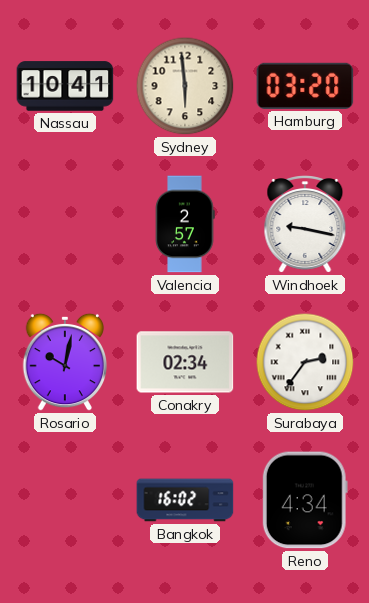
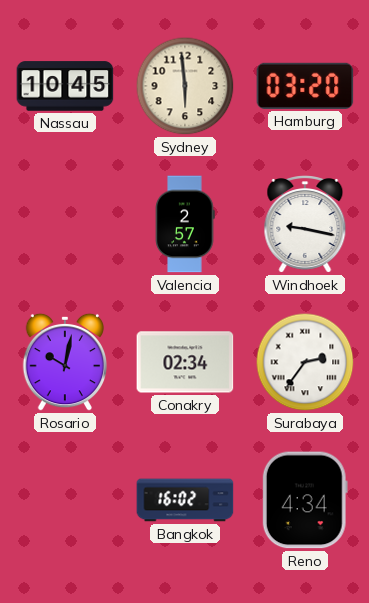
Nassau: 10:41 -> 10:45
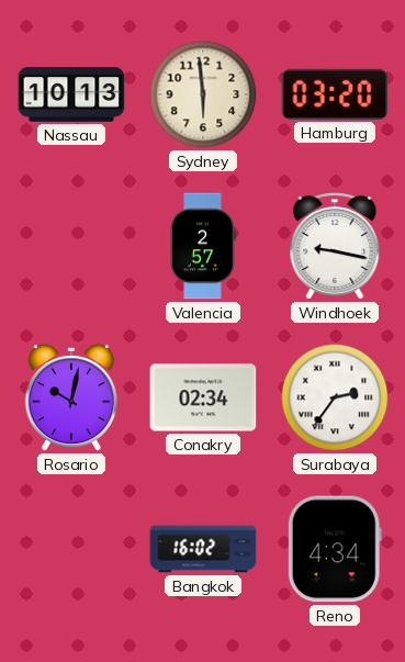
Nassau: 10:45 -> 10:13
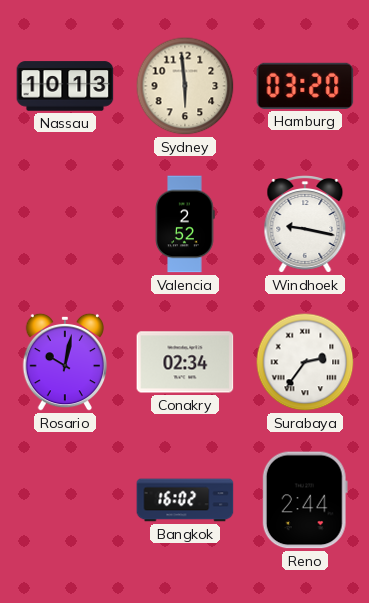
Valencia: 2:57 -> 2:52
Reno: 4:34 -> 2:44
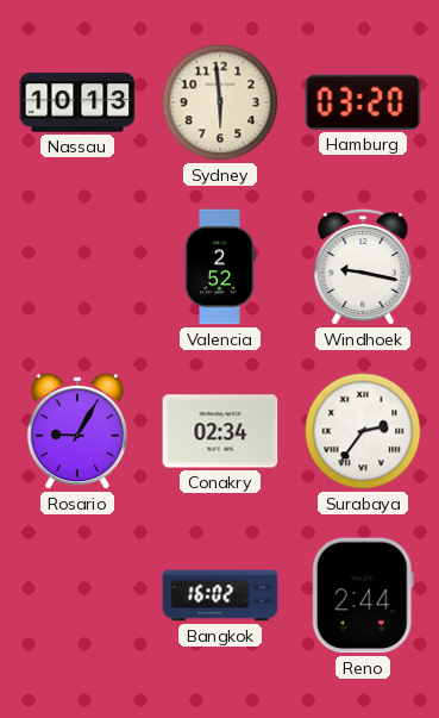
Rosario: 10:02 -> 9:05
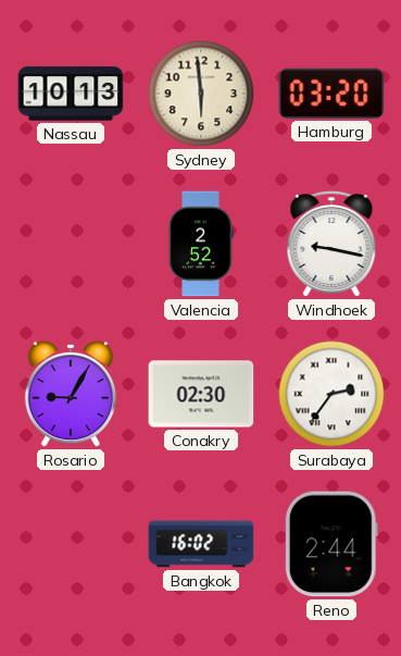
Conakry: 02:34 -> 02:30
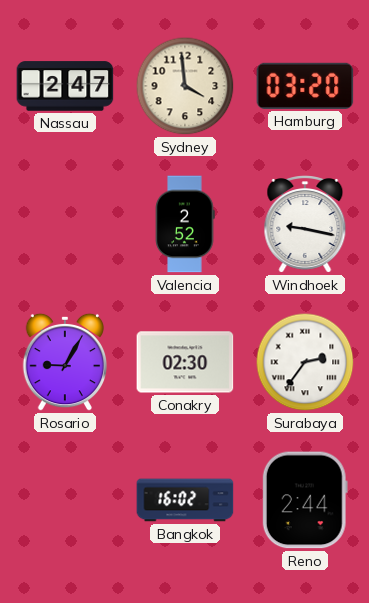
Nassau: 10:13 -> 2:47
Sydney: 5:59 -> 3:59
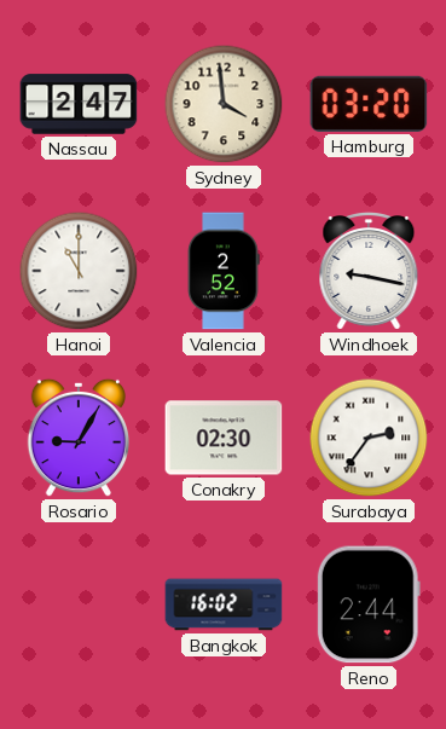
Hanoi: none -> 11:00
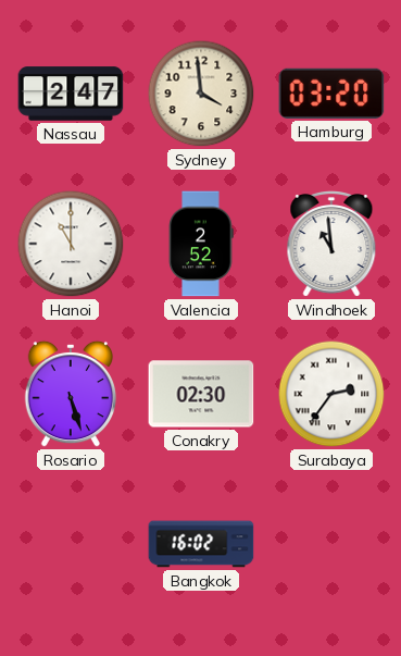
Windhoek: 9:17 -> 10:59
Rosario: 9:05 -> 5:27
Reno: 2:44 -> none
